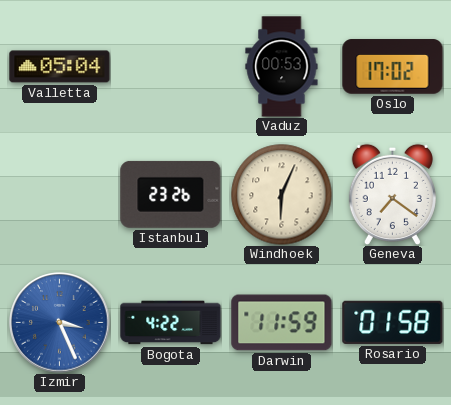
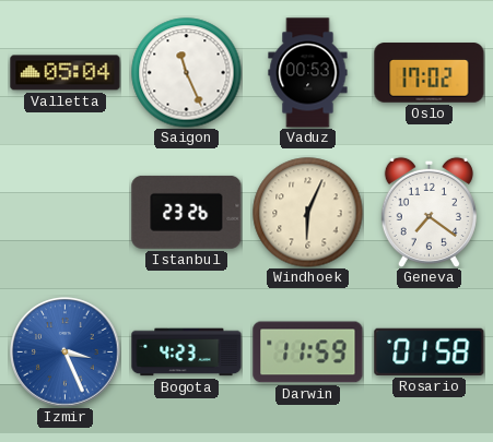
Saigon: none -> 11:26
Bogota: 4:22 -> 4:23
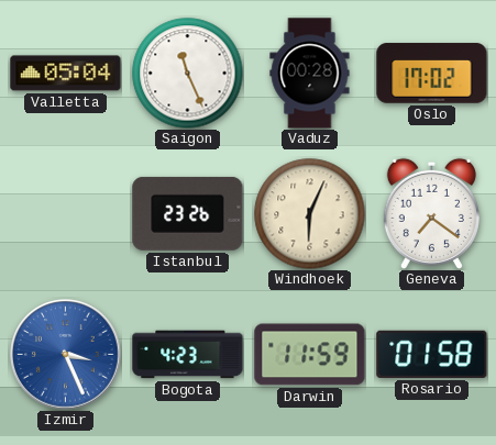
Vaduz: 00:53 -> 00:28
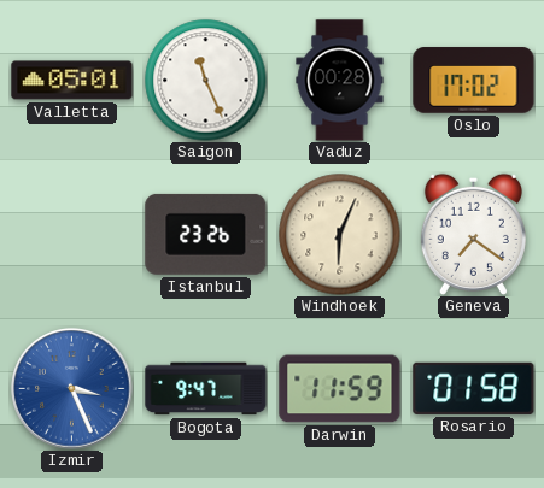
Valletta: 05:04 -> 05:01
Bogota: 4:23 -> 9:47
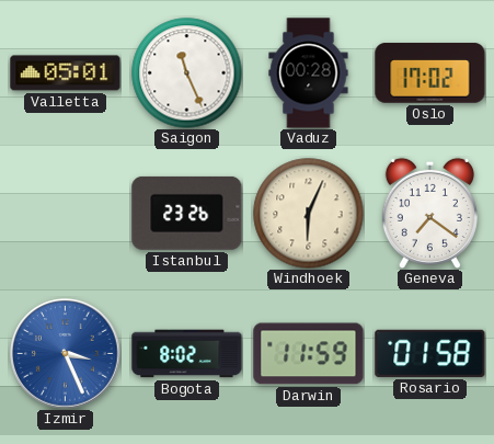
Bogota: 9:47 -> 8:02
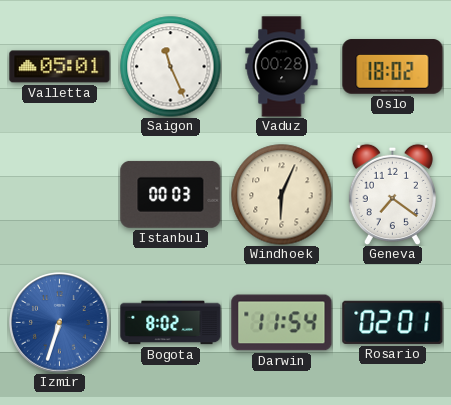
Oslo: 17:02 -> 18:02
Istanbul: 23:26 -> 00:03
Izmir: 3:26 -> 6:33
Darwin: 11:59 -> 11:54
Rosario: 01:58 -> 02:01
